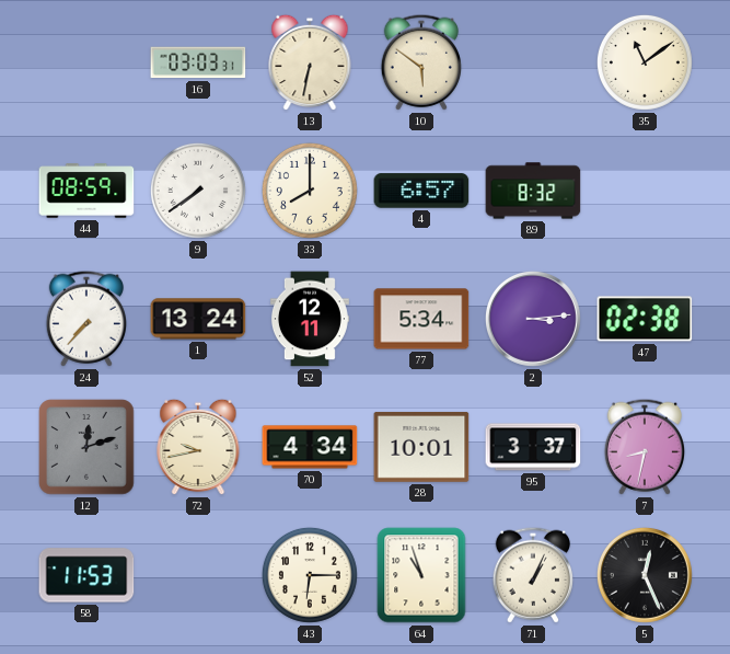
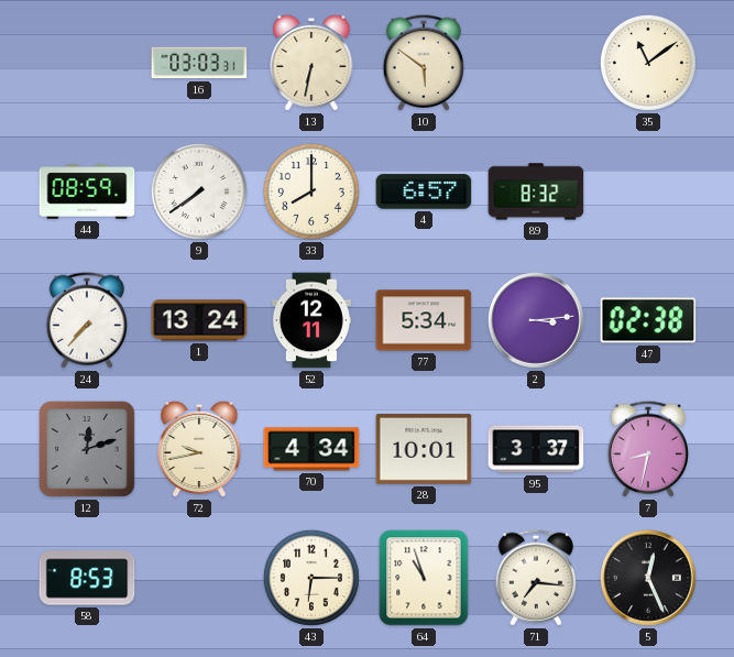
58: 11:53 -> 8:53
71: 1:04 -> 7:16
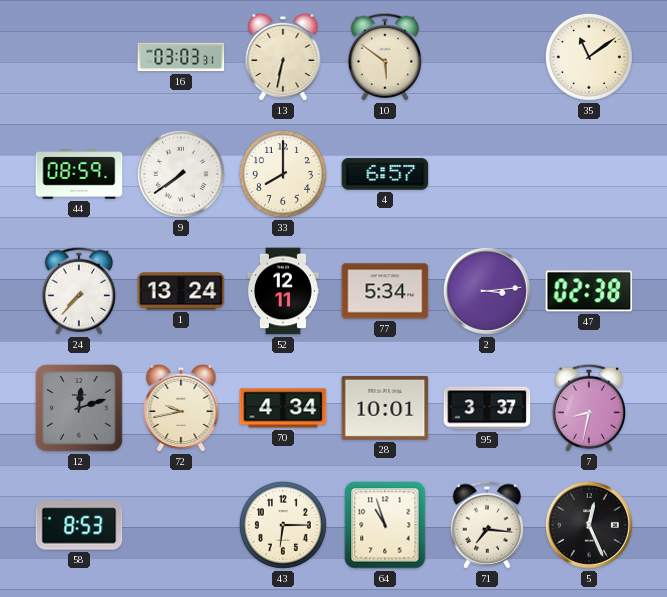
89: 8:32 -> none
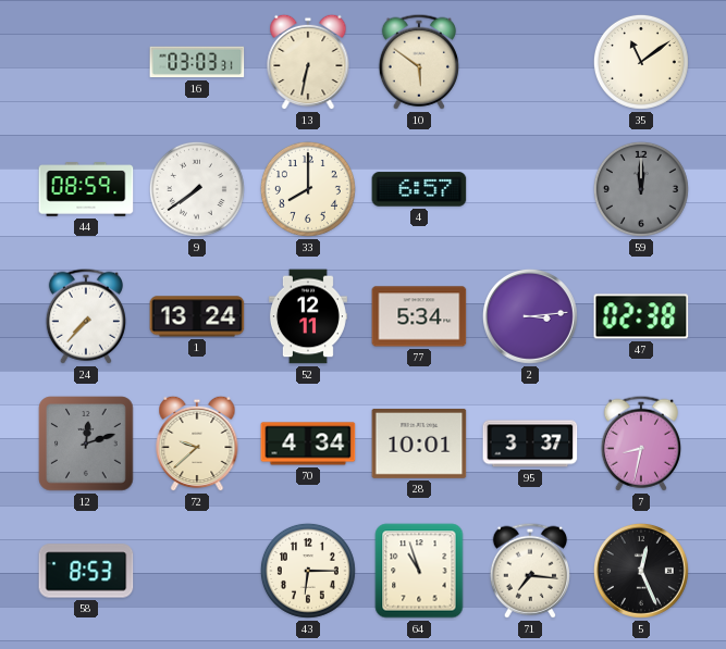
59: none -> 12:00
72: 9:43 -> 9:38
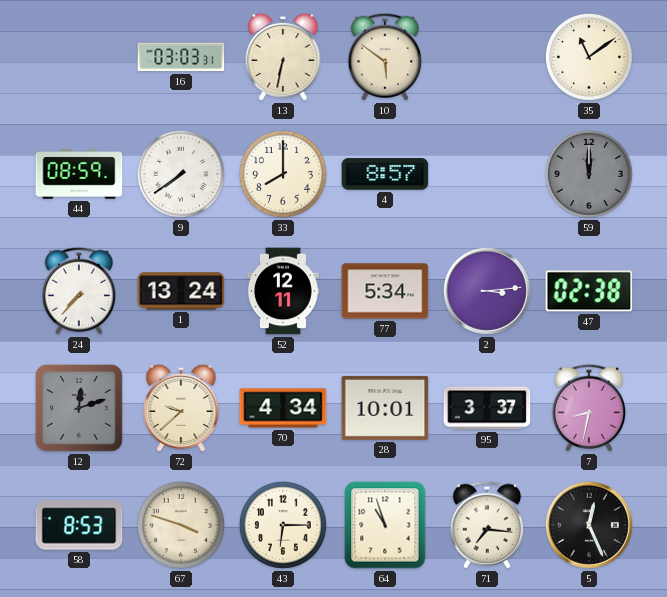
4: 6:57 -> 8:57
67: none -> 3:48
